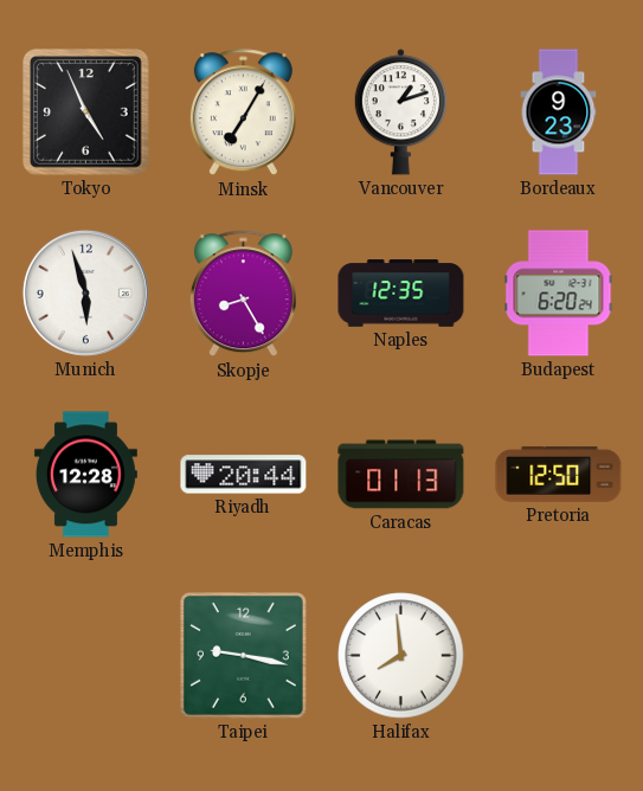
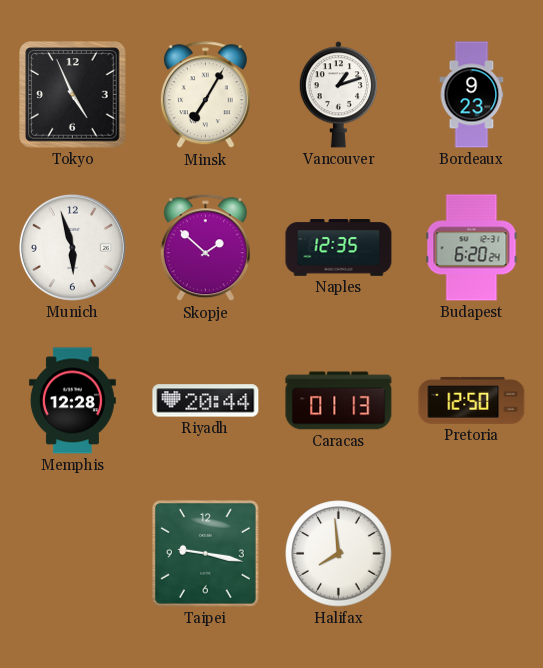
Skopje: 8:25 -> 1:52
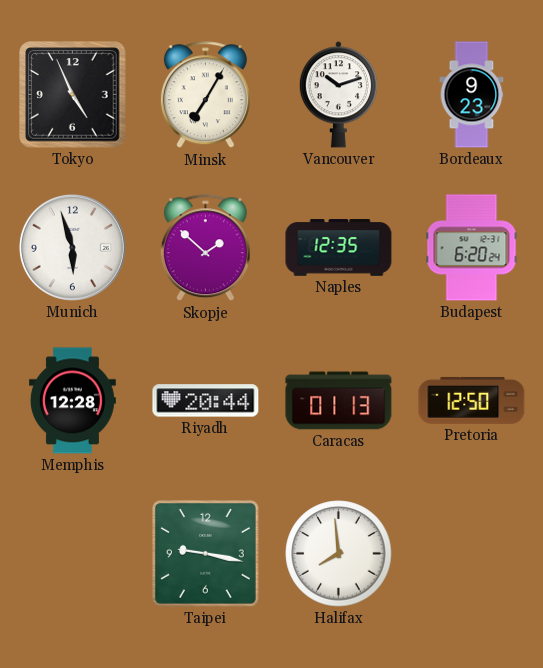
Vancouver: 1:12 -> 10:12
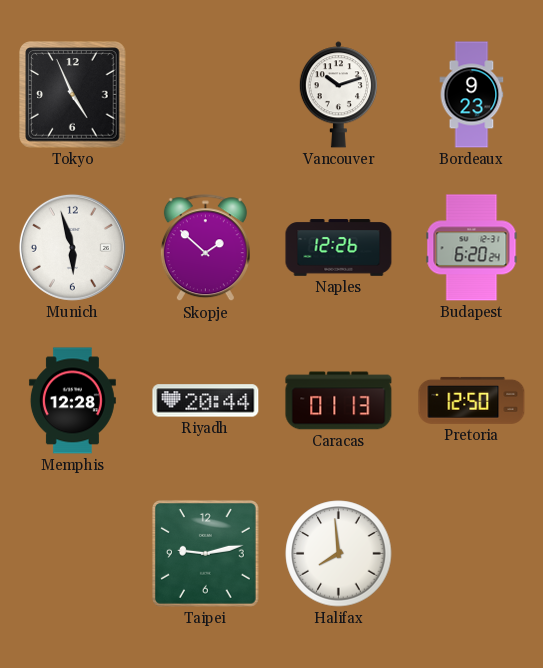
Minsk: 7:05 -> none
Naples: 12:35 -> 12:26
Taipei: 9:17 -> 9:13
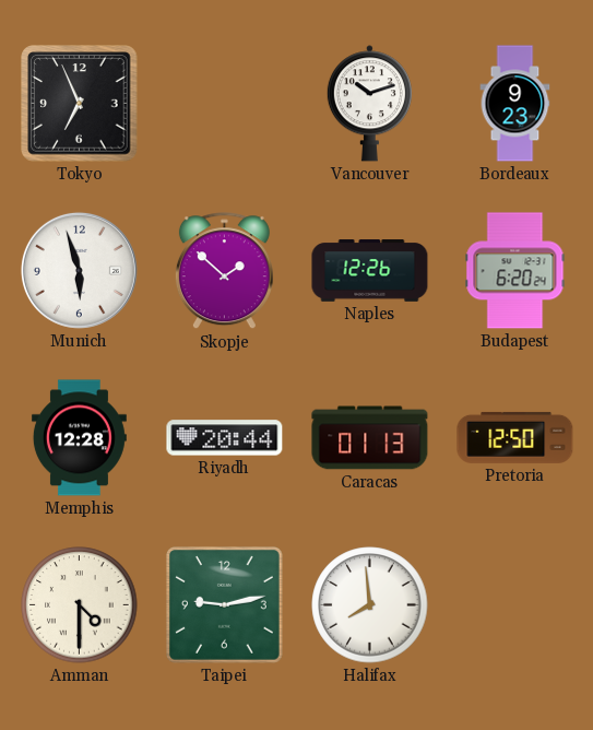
Tokyo: 4:56 -> 6:56
Amman: none -> 4:30
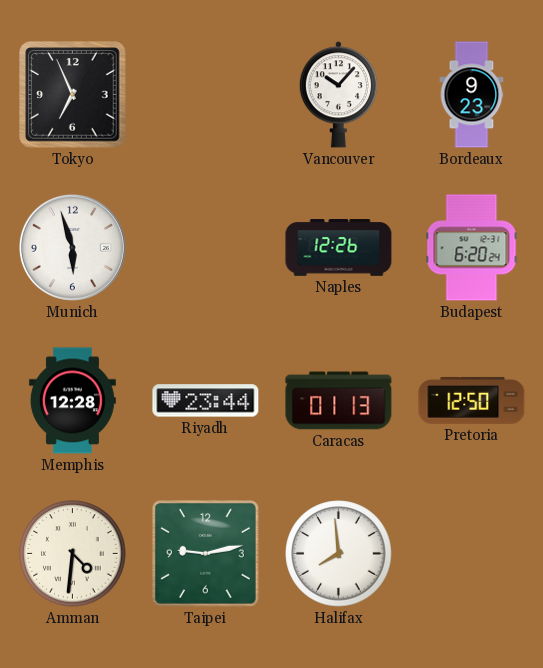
Vancouver: 10:12 -> 10:07
Skopje: 1:52 -> none
Riyadh: 20:44 -> 23:44
Amman: 4:30 -> 4:31
